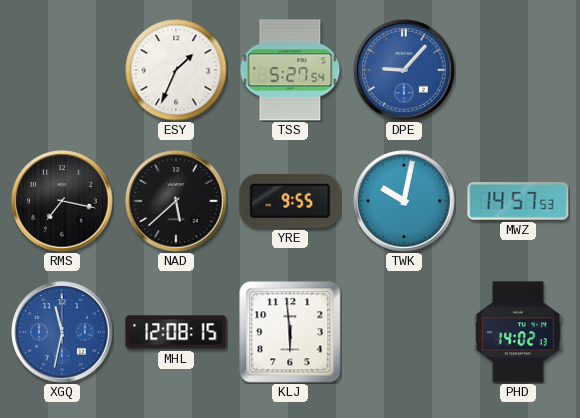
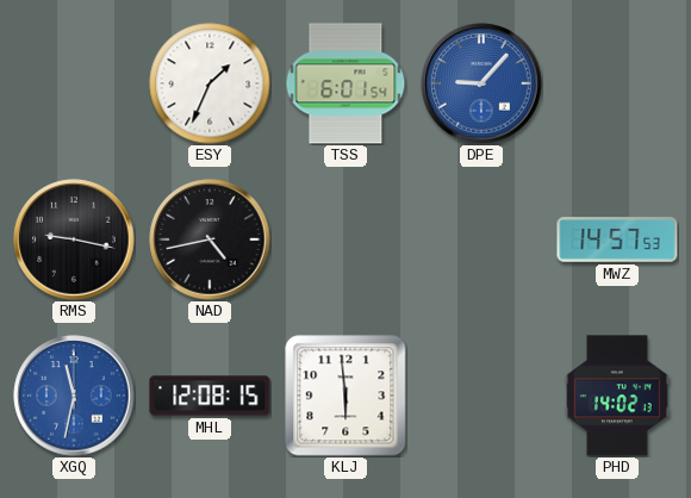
TSS: 5:27 -> 6:01
RMS: 7:17 -> 9:17
NAD: 5:38 -> 4:43
YRE: 9:55 -> none
TWK: 10:02 -> none
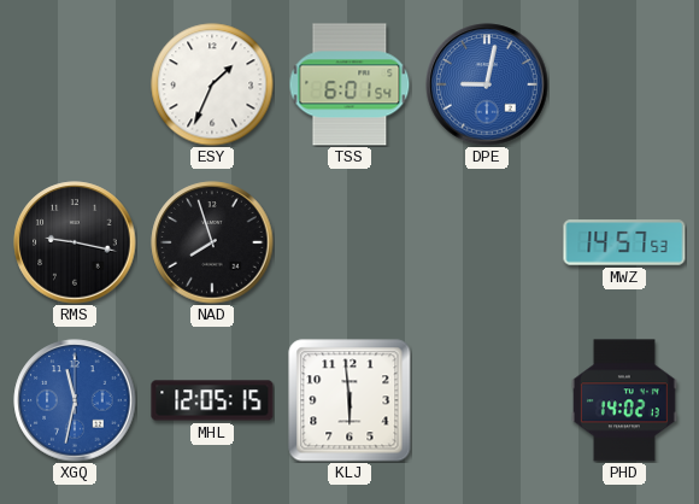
DPE: 9:07 -> 9:02
NAD: 4:43 -> 7:57
MHL: 12:08 -> 12:05
